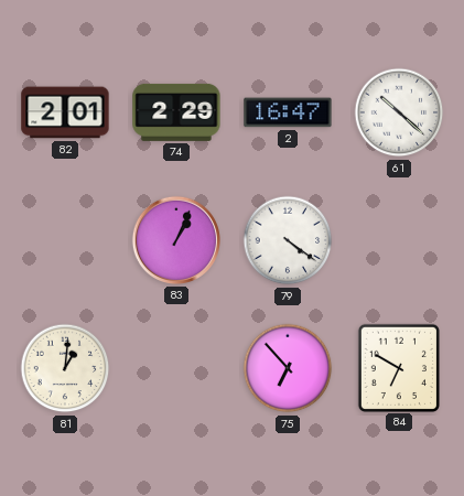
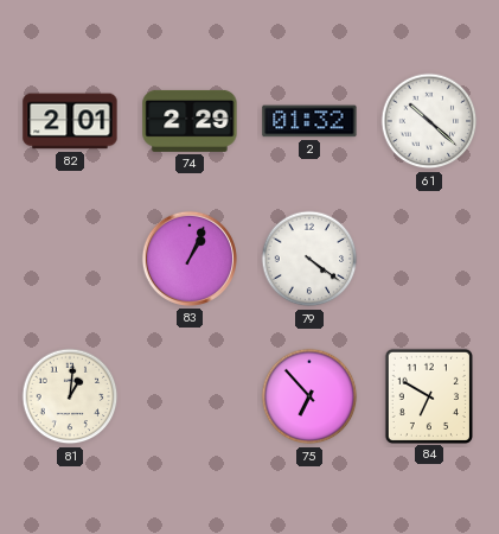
2: 16:47 -> 01:32
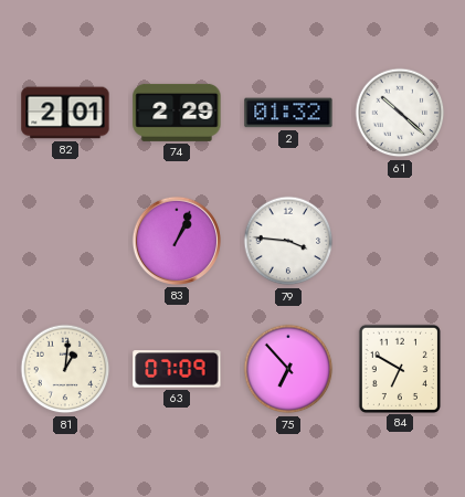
79: 4:21 -> 3:46
63: none -> 07:09
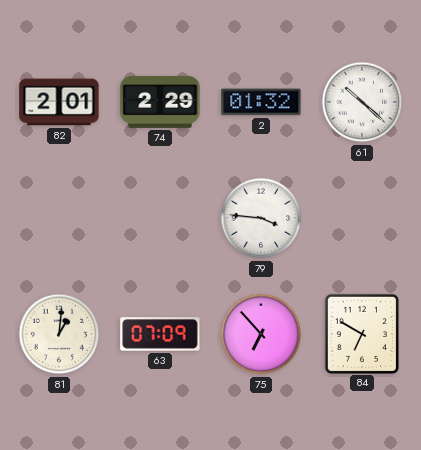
83: 1:04 -> none
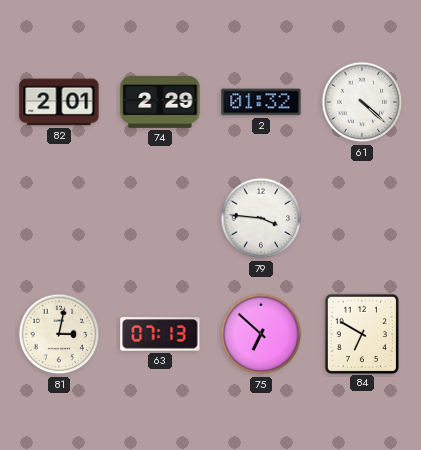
61: 10:22 -> 4:22
81: 1:01 -> 3:02
63: 07:09 -> 07:13
75: 6:53 -> 6:52
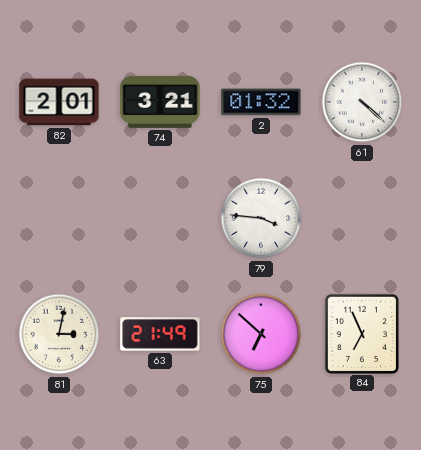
74: 2:29 -> 3:21
63: 07:13 -> 21:49
84: 6:50 -> 6:56
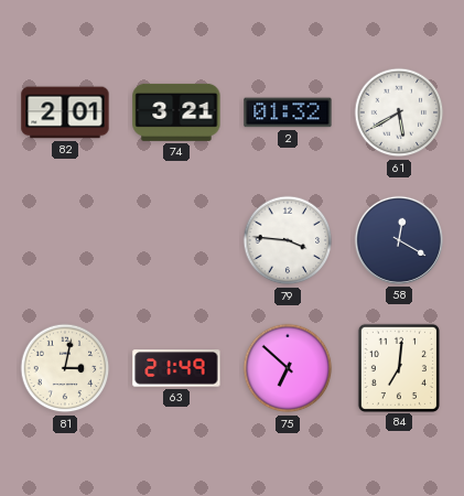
61: 4:22 -> 5:40
58: none -> 12:20
84: 6:56 -> 7:01
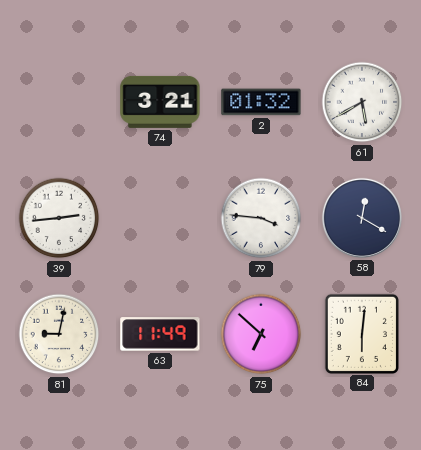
82: 2:01 -> none
39: none -> 2:44
81: 3:02 -> 9:02
63: 21:49 -> 11:49
84: 7:01 -> 6:01
